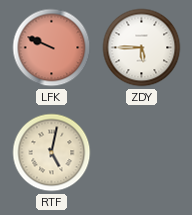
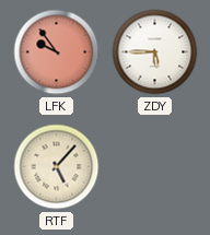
LFK: 9:49 -> 9:54
RTF: 5:02 -> 5:07
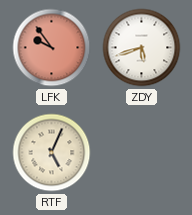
ZDY: 5:45 -> 5:42
RTF: 5:07 -> 5:04
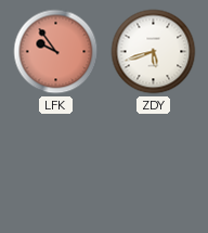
RTF: 5:04 -> none
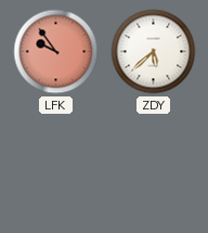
ZDY: 5:42 -> 5:38
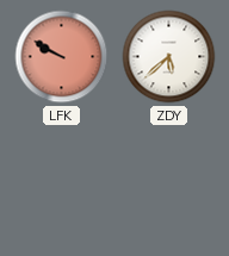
LFK: 9:54 -> 9:50
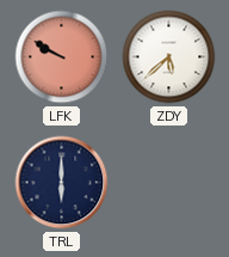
TRL: none -> 6:00
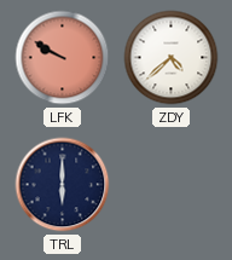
ZDY: 5:38 -> 4:38
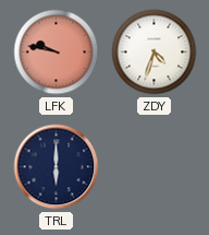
LFK: 9:50 -> 9:47
ZDY: 4:38 -> 4:33
